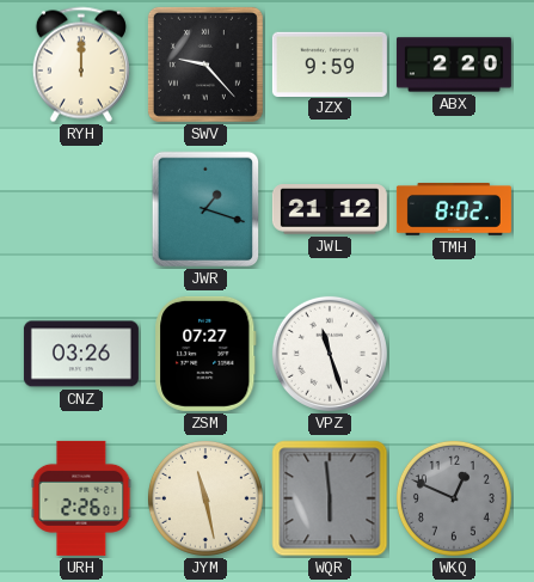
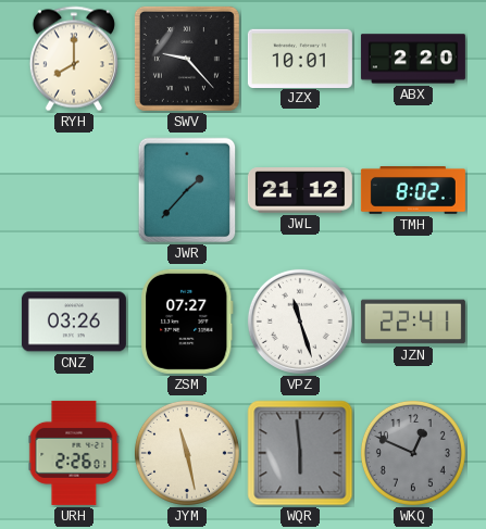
RYH: 12:00 -> 8:00
JZX: 9:59 -> 10:01
JWR: 1:18 -> 1:37
JZN: none -> 22:41
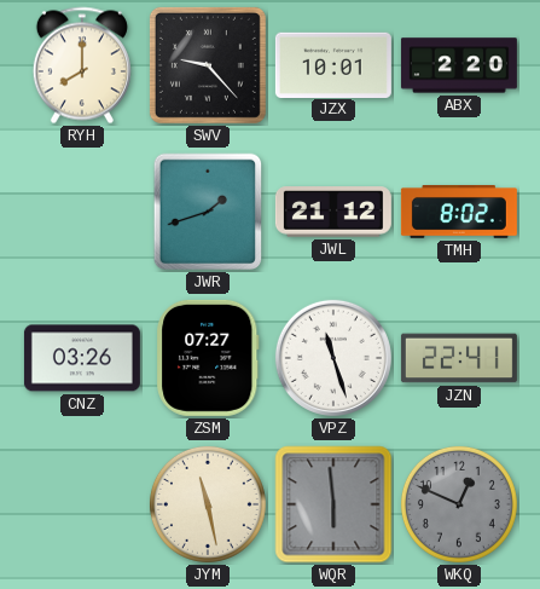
JWR: 1:37 -> 1:42
URH: 2:26 -> none
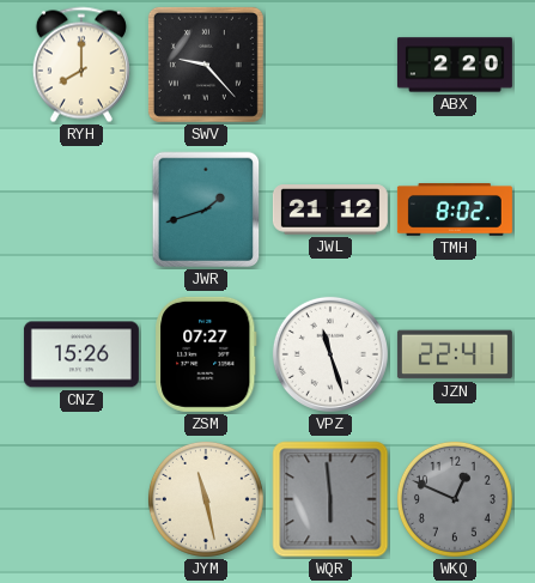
JZX: 10:01 -> none
CNZ: 03:26 -> 15:26
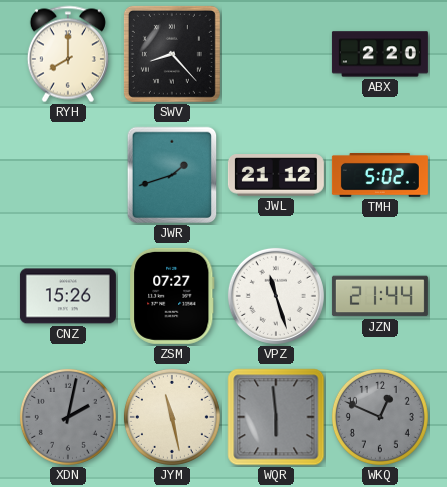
SWV: 9:23 -> 8:23
TMH: 8:02 -> 5:02
JZN: 22:41 -> 21:44
XDN: none -> 2:02
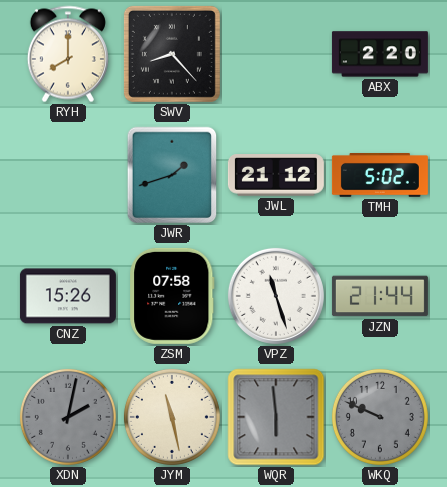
ZSM: 07:27 -> 07:58
WKQ: 12:49 -> 9:49
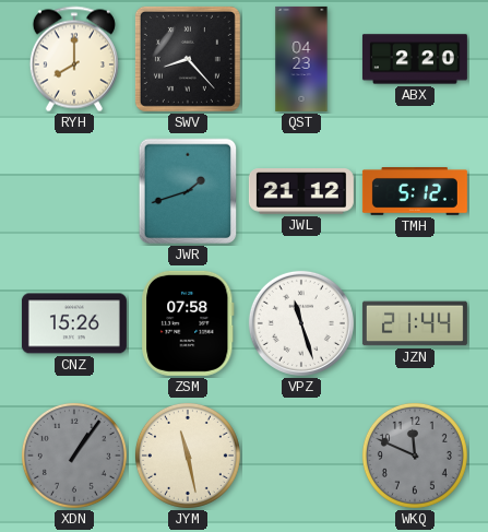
QST: none -> 04:23
TMH: 5:02 -> 5:12
XDN: 2:02 -> 1:06
WQR: 5:59 -> none
WKQ: 9:49 -> 11:49
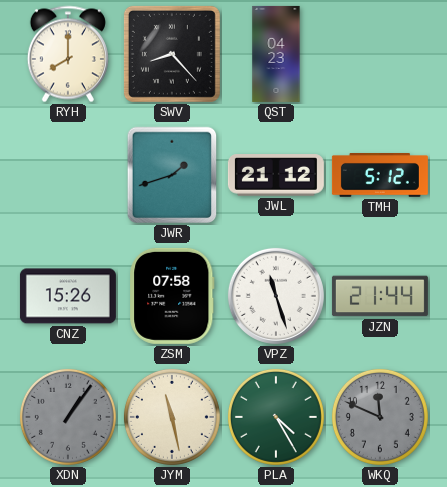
ABX: 2:20 -> none
PLA: none -> 4:25
